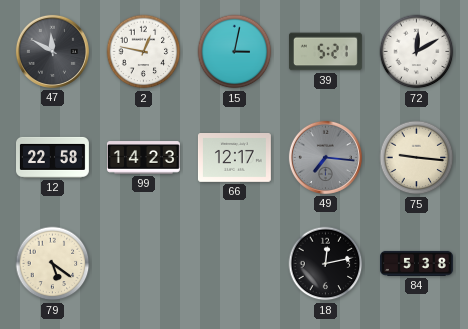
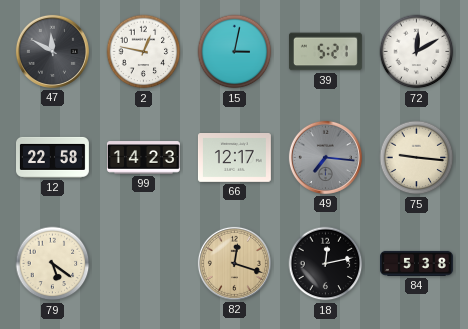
82: none -> 12:18
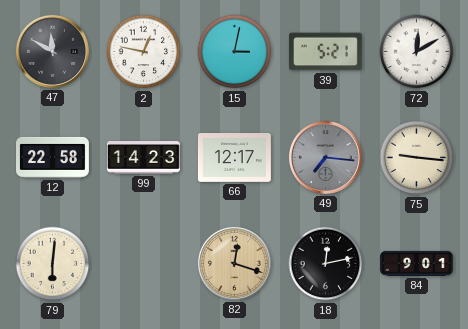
79: 5:21 -> 6:01
84: 5:38 -> 9:01
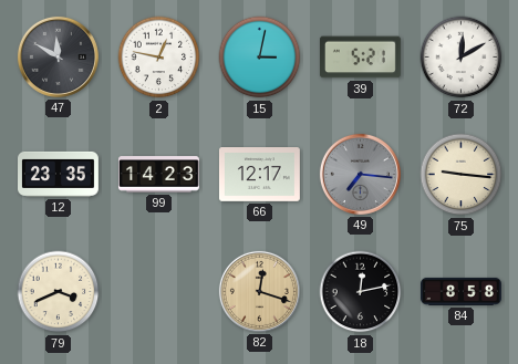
12: 22:58 -> 23:35
79: 6:01 -> 3:41
84: 9:01 -> 8:58
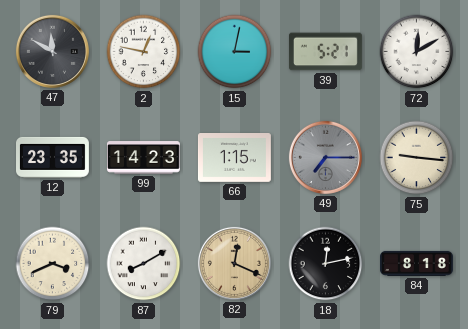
66: 12:17 -> 1:15
49: 7:16 -> 7:15
87: none -> 8:10
82: 12:18 -> 12:19
84: 8:58 -> 8:18
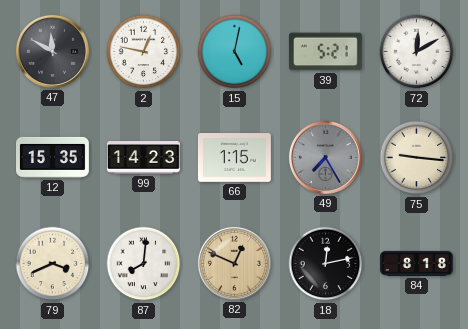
15: 3:02 -> 5:02
12: 23:35 -> 15:35
49: 7:15 -> 7:25
87: 8:10 -> 8:01
82: 12:19 -> 12:49
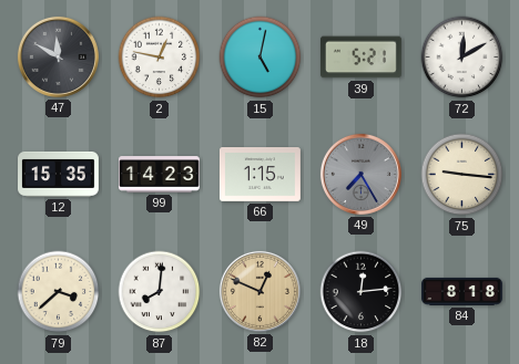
79: 3:41 -> 3:38
18: 12:13 -> 12:14
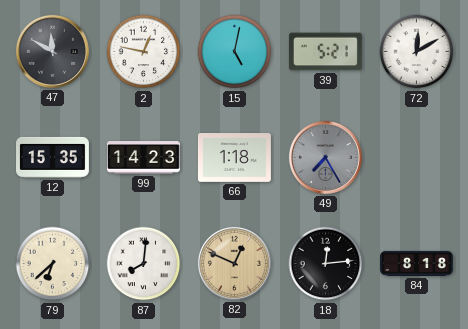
66: 1:15 -> 1:18
75: 9:16 -> none
79: 3:38 -> 6:38
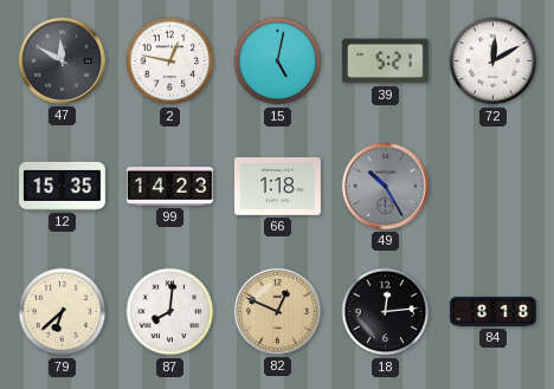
49: 7:25 -> 10:25
